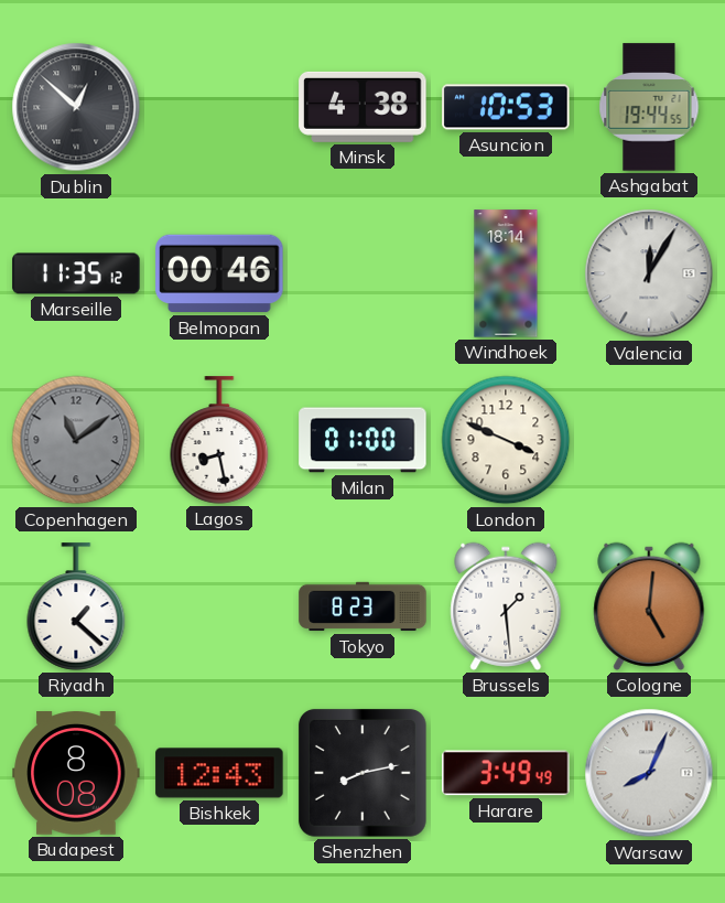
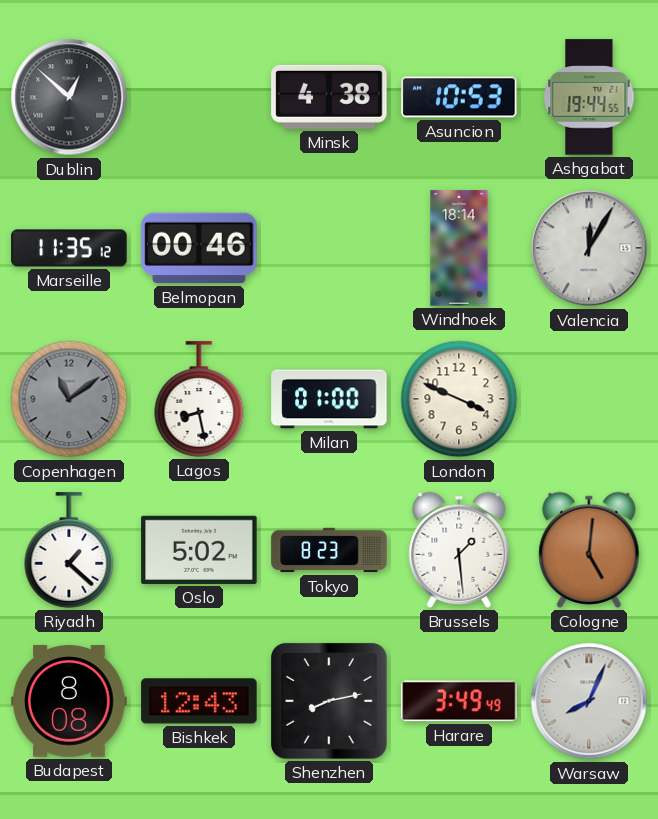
Oslo: none -> 5:02
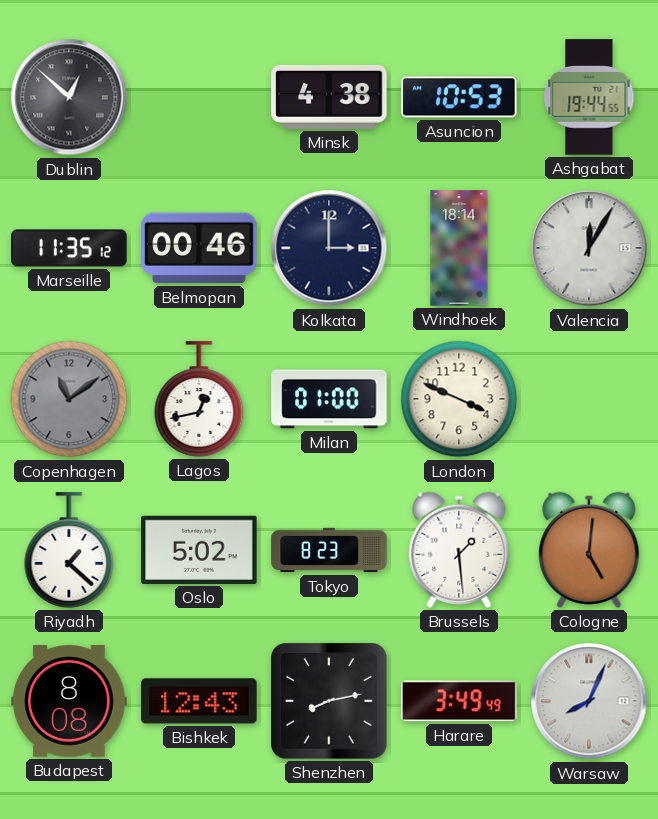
Kolkata: none -> 3:00
Lagos: 8:28 -> 12:43
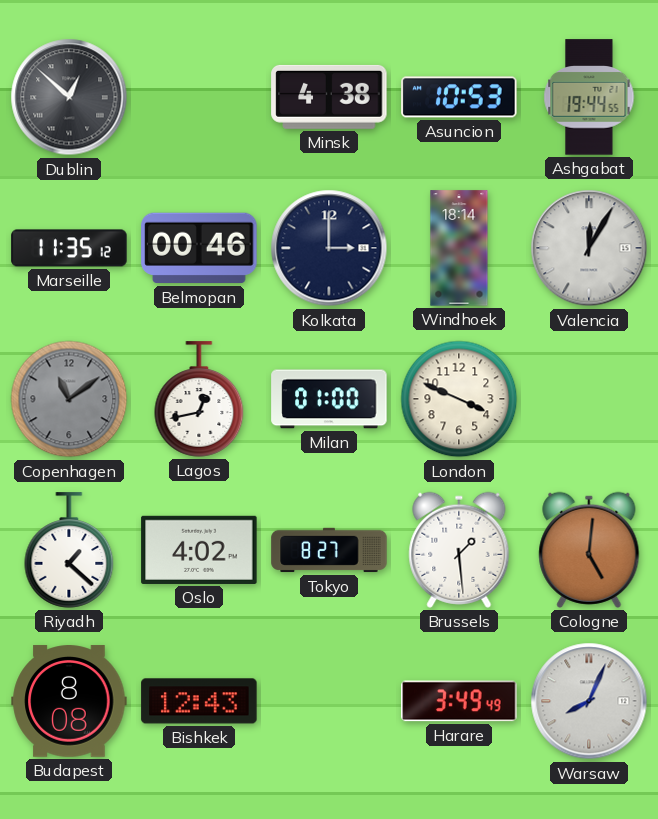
Oslo: 5:02 -> 4:02
Tokyo: 8:23 -> 8:27
Shenzhen: 8:13 -> none
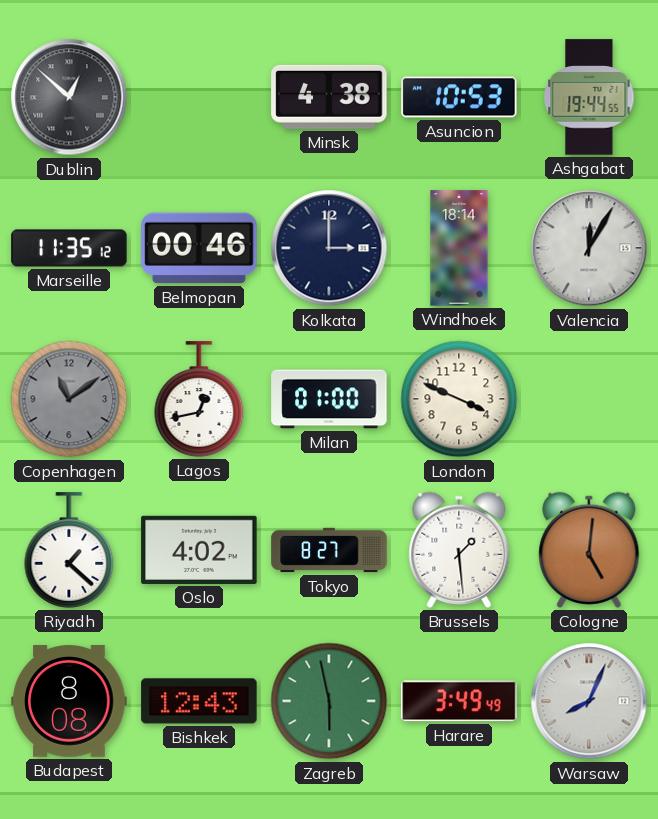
Zagreb: none -> 5:58
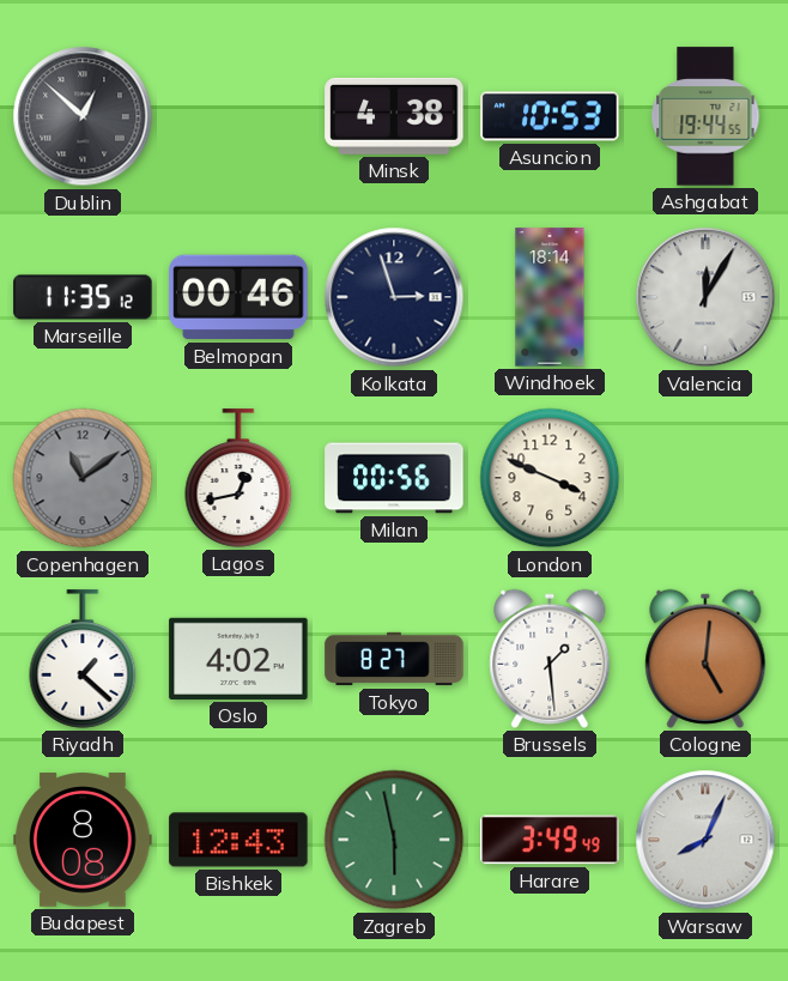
Kolkata: 3:00 -> 2:57
Milan: 01:00 -> 00:56
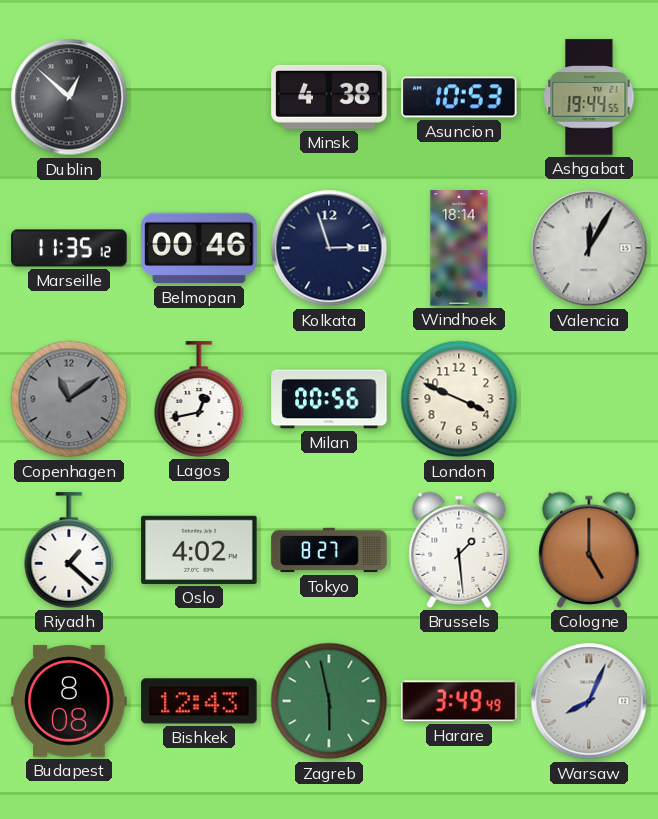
Cologne: 5:01 -> 5:00
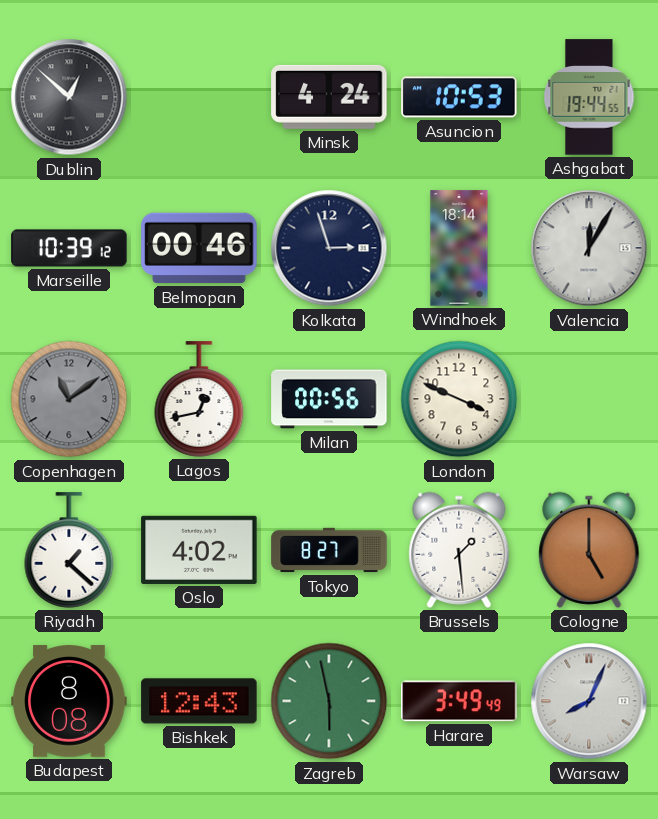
Minsk: 4:38 -> 4:24
Marseille: 11:35 -> 10:39
